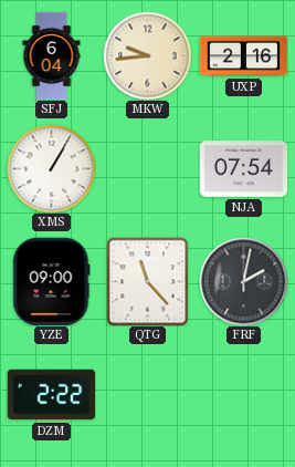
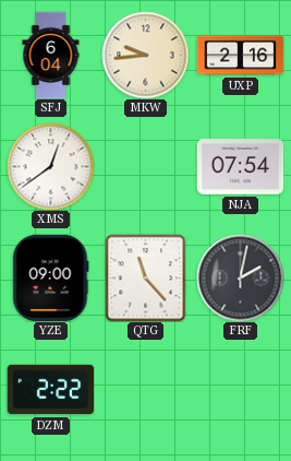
XMS: 1:05 -> 12:39
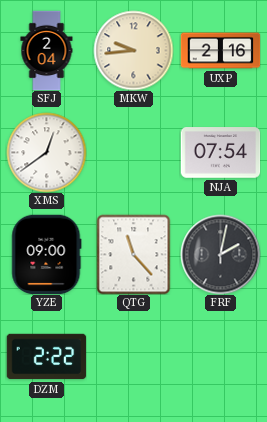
SFJ: 6:04 -> 2:04
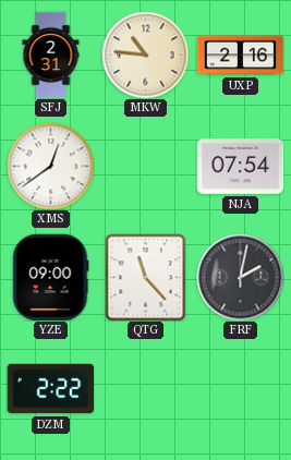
SFJ: 2:04 -> 2:31
MKW: 9:44 -> 10:46
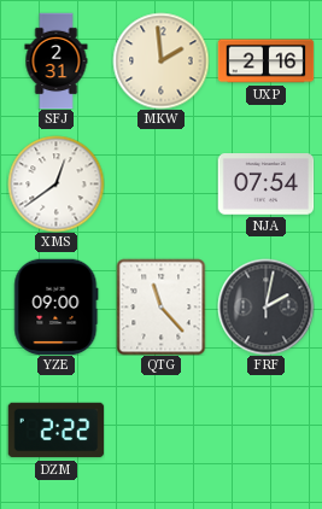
MKW: 10:46 -> 1:59
